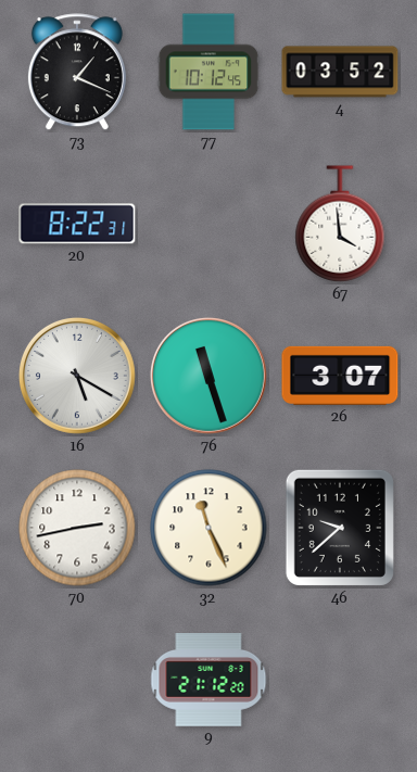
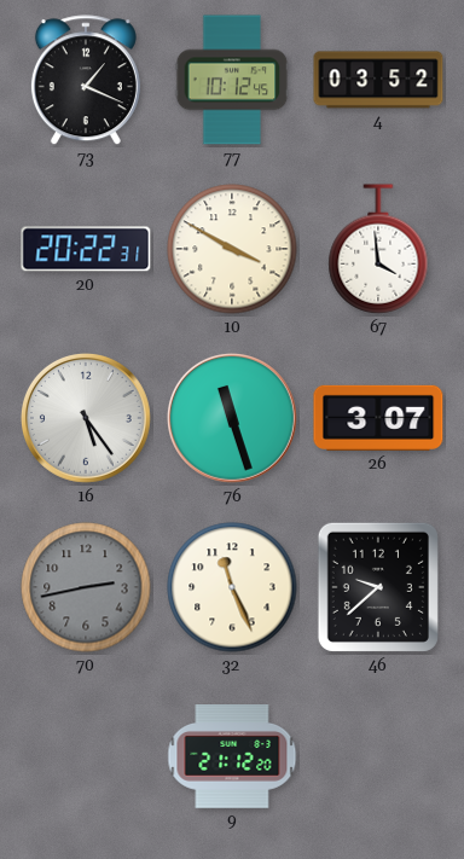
20: 8:22 -> 20:22
10: none -> 3:50
16: 5:20 -> 5:24
70 dial: white -> grey
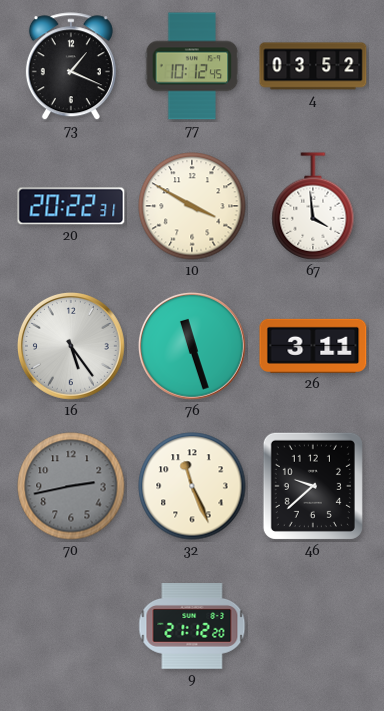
26: 3:07 -> 3:11
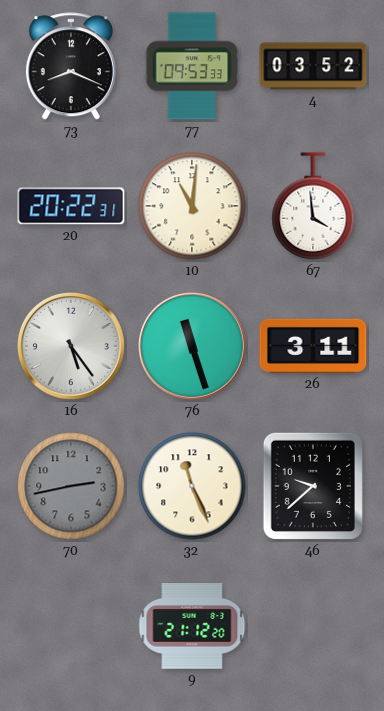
73: 1:19 -> 8:19
77: 10:12 -> 09:53
10: 3:50 -> 11:01
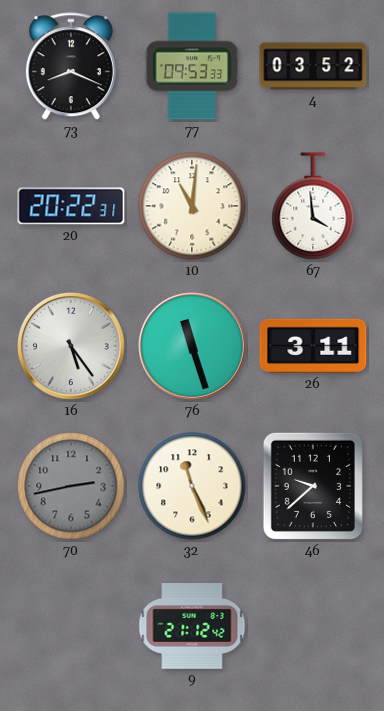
9: 21:12:20 -> 21:12:42
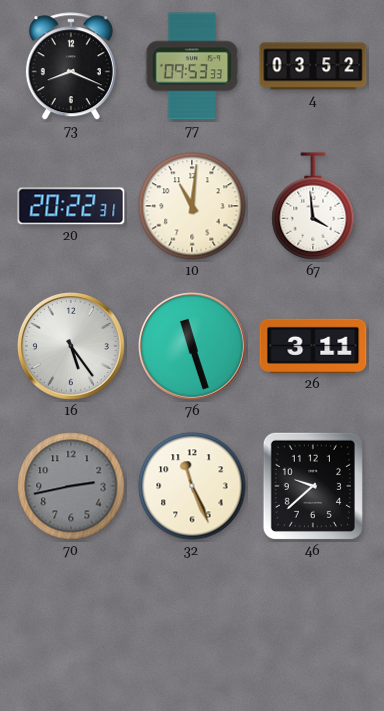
9: 21:12 -> none
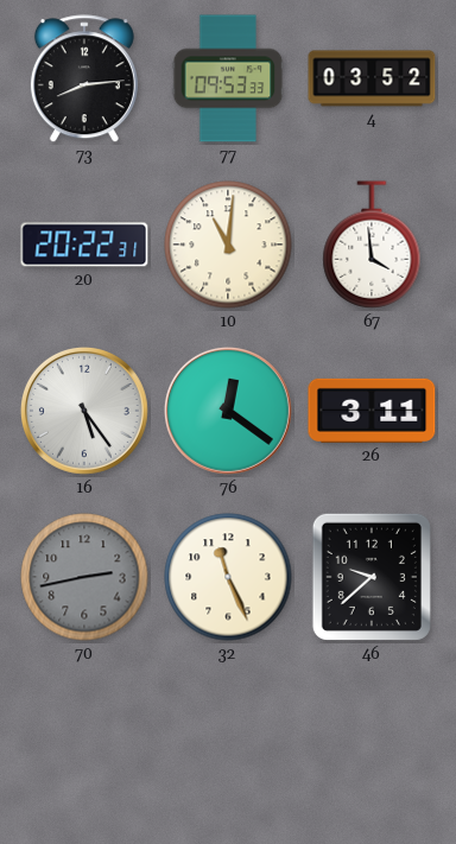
73: 8:19 -> 8:14
76: 11:27 -> 12:21
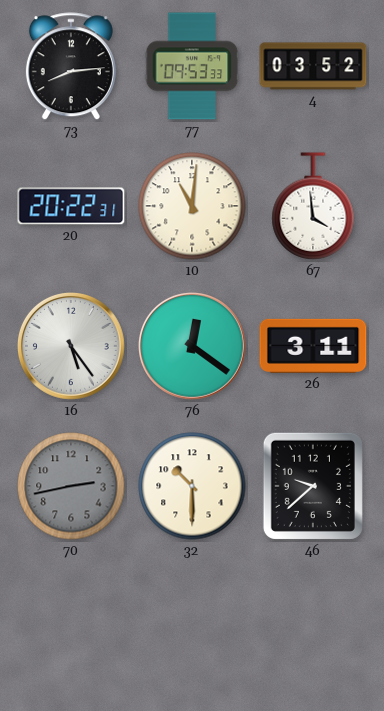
32: 11:26 -> 10:30
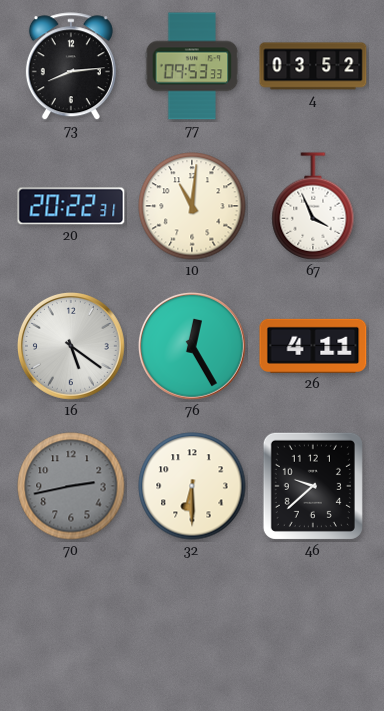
67: 3:59 -> 3:56
16: 5:24 -> 5:21
76: 12:21 -> 12:25
26: 3:11 -> 4:11
32: 10:30 -> 6:30
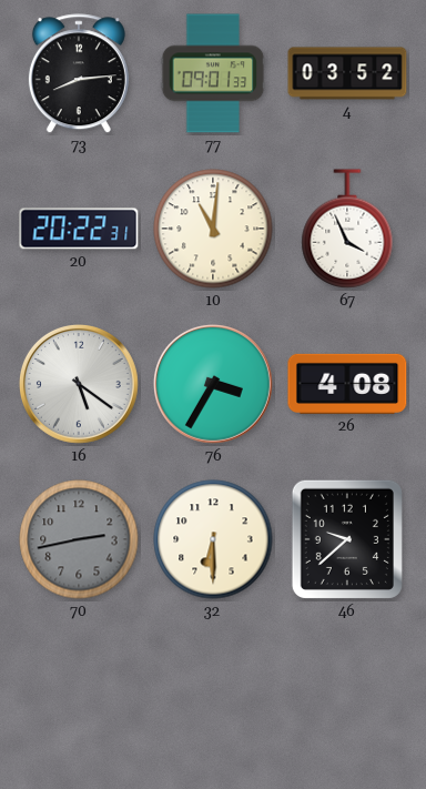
77: 09:53 -> 09:01
76: 12:25 -> 3:35
26: 4:11 -> 4:08
